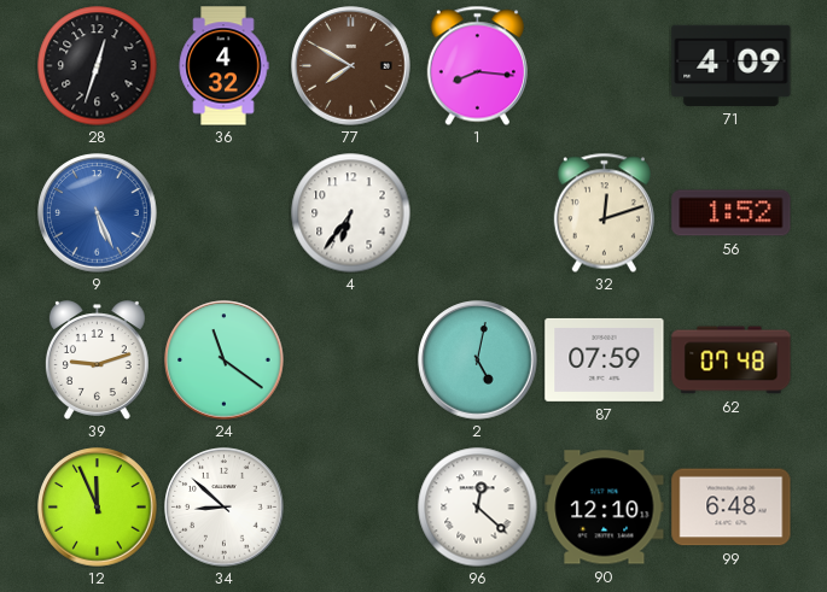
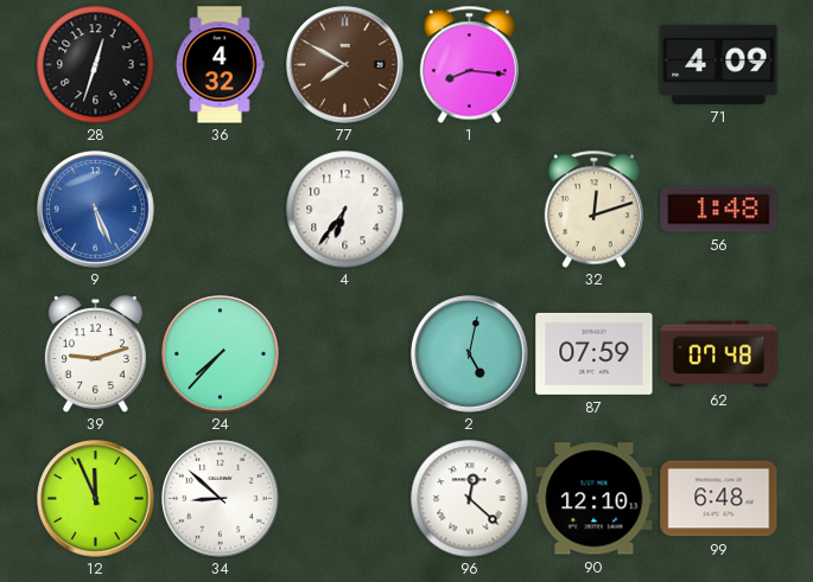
56: 1:52 -> 1:48
24: 11:21 -> 7:37
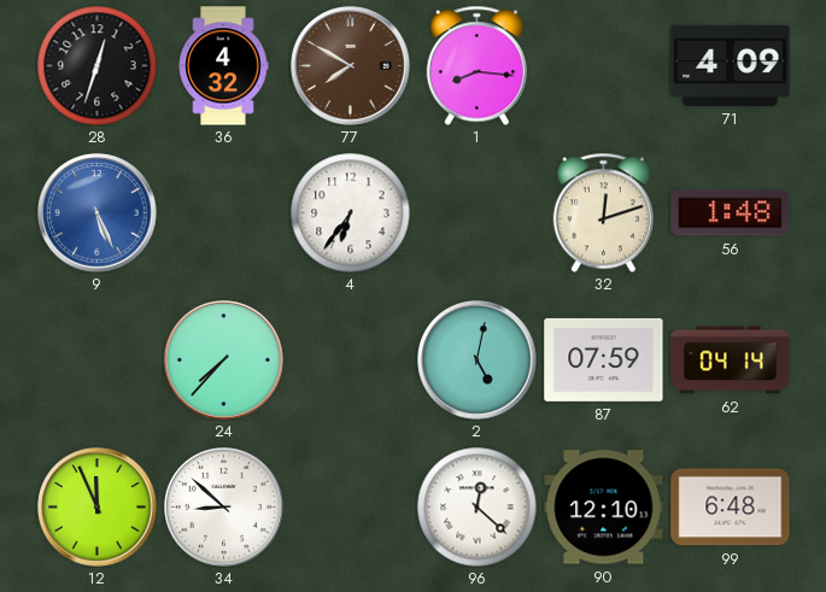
39: 9:12 -> none
62: 07:48 -> 04:14
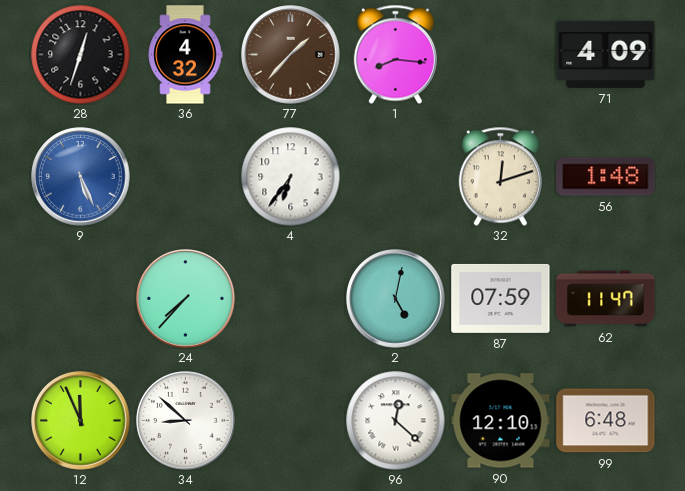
77: 7:50 -> 1:37
62: 04:14 -> 11:47
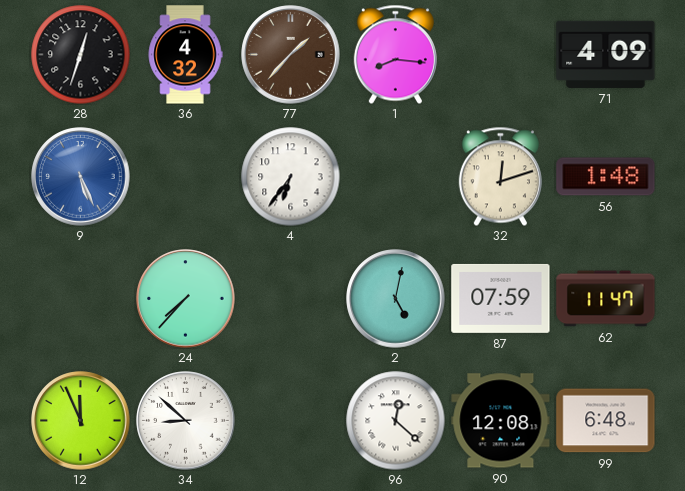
90: 12:10 -> 12:08
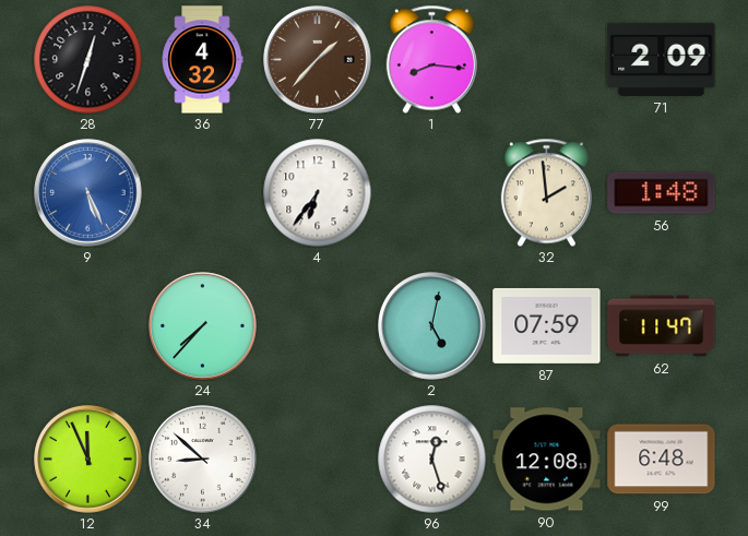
71: 4:09 -> 2:09
32: 12:12 -> 1:59
96: 12:22 -> 12:27
